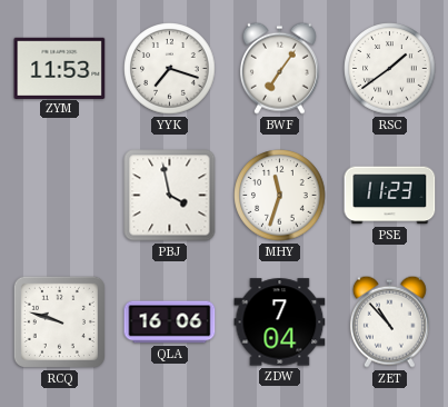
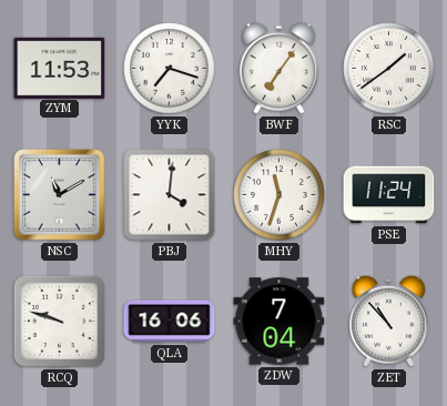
NSC: none -> 11:10
PBJ: 3:58 -> 4:01
PSE: 11:23 -> 11:24
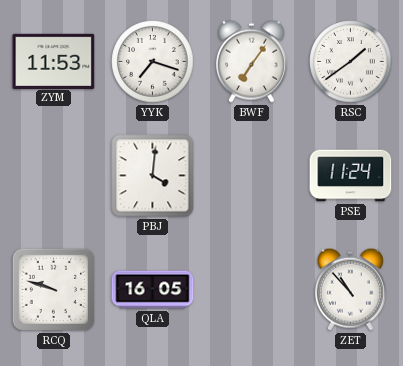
NSC: 11:10 -> none
MHY: 11:33 -> none
QLA: 16:06 -> 16:05
ZDW: 7:04 -> none
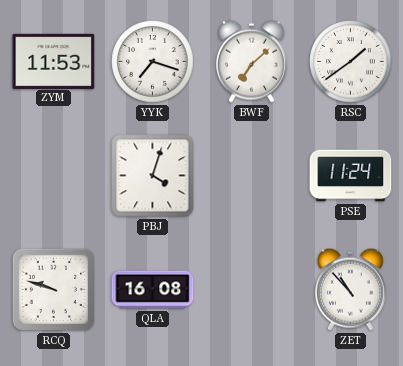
BWF: 7:06 -> 7:08
PBJ: 4:01 -> 4:03
QLA: 16:05 -> 16:08
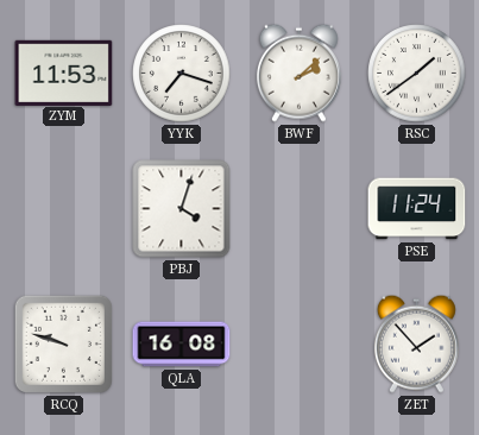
BWF: 7:08 -> 2:08
ZET: 10:53 -> 1:53
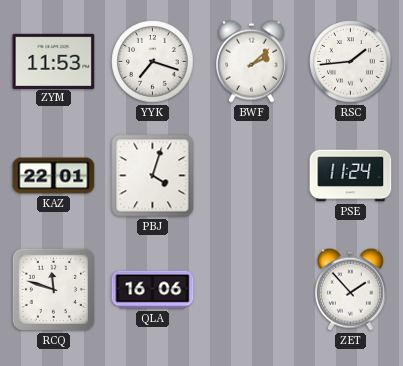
RSC: 1:39 -> 1:44
KAZ: none -> 22:01
RCQ: 9:48 -> 11:48
QLA: 16:08 -> 16:06
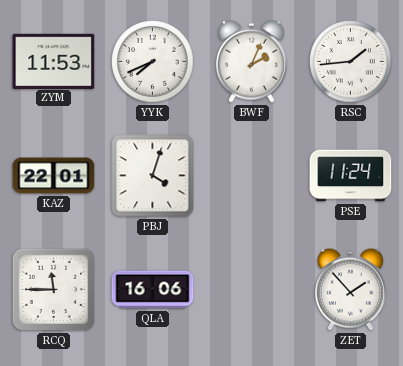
YYK: 7:18 -> 7:41
BWF: 2:08 -> 2:04
RCQ: 11:48 -> 11:45
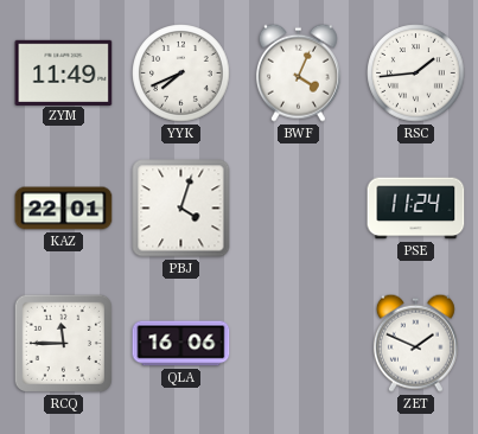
ZYM: 11:53 -> 11:49
BWF: 2:04 -> 4:04
ZET: 1:53 -> 1:49
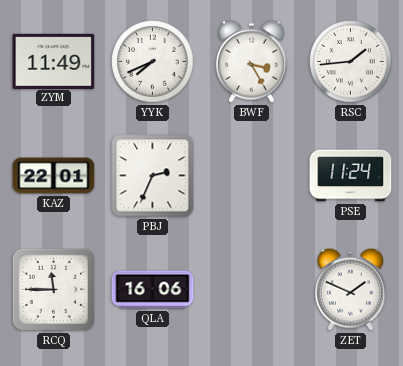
BWF: 4:04 -> 3:25
PBJ: 4:03 -> 2:34
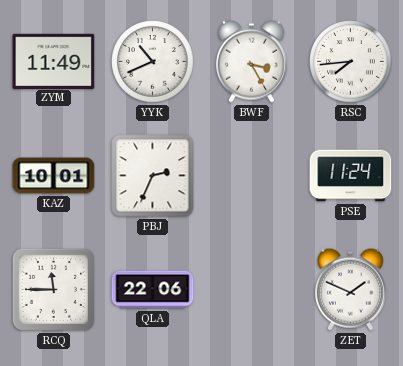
YYK: 7:41 -> 10:41
RSC: 1:44 -> 7:44
KAZ: 22:01 -> 10:01
QLA: 16:06 -> 22:06
